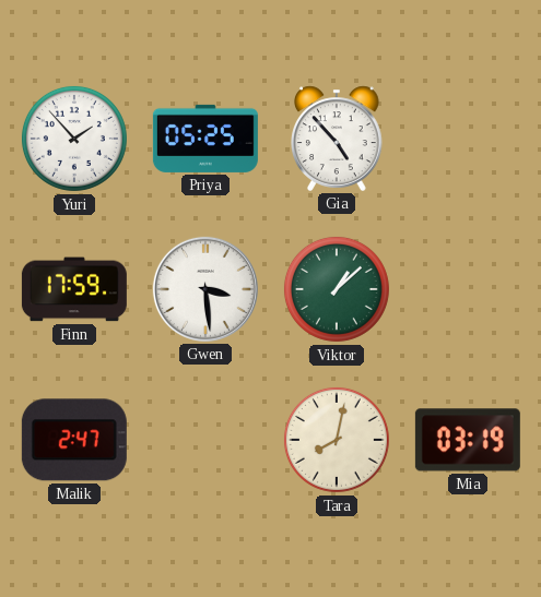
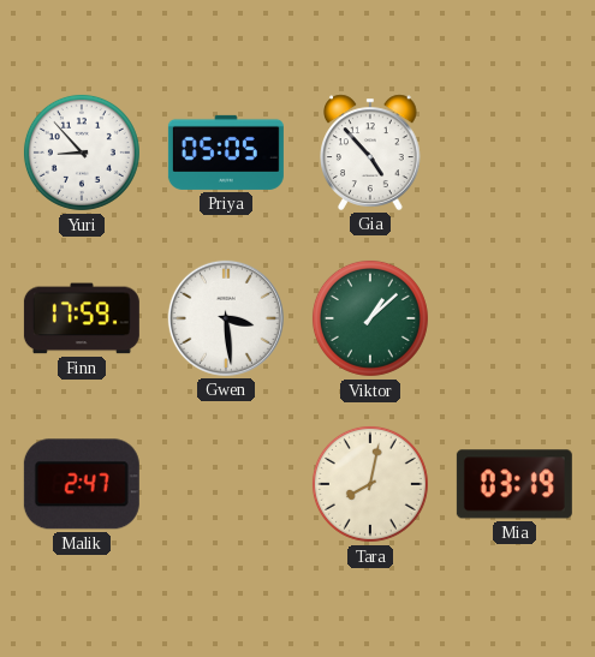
Yuri: 1:53 -> 8:53
Priya: 05:25 -> 05:05
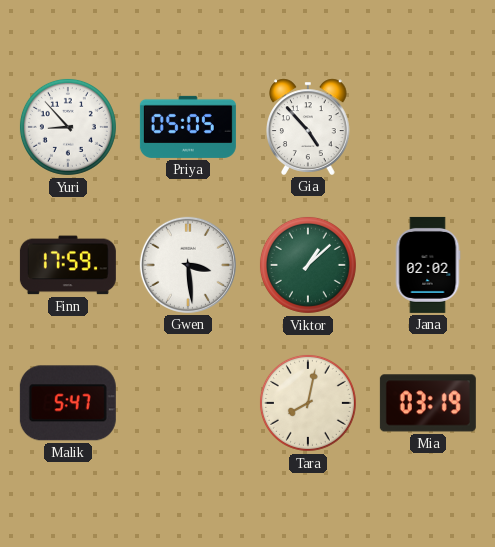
Jana: none -> 02:02
Malik: 2:47 -> 5:47
